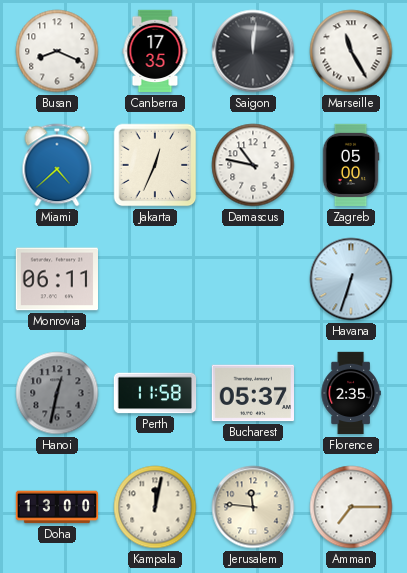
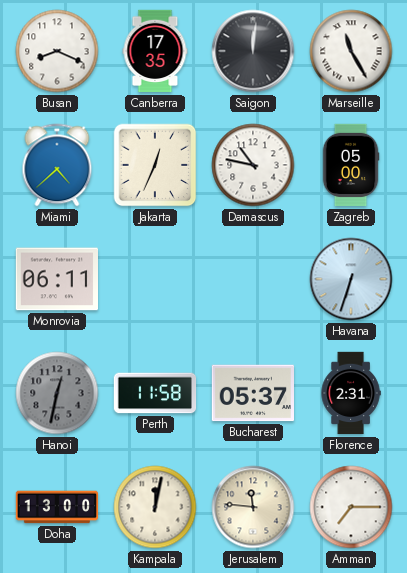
Florence: 2:35 -> 2:31
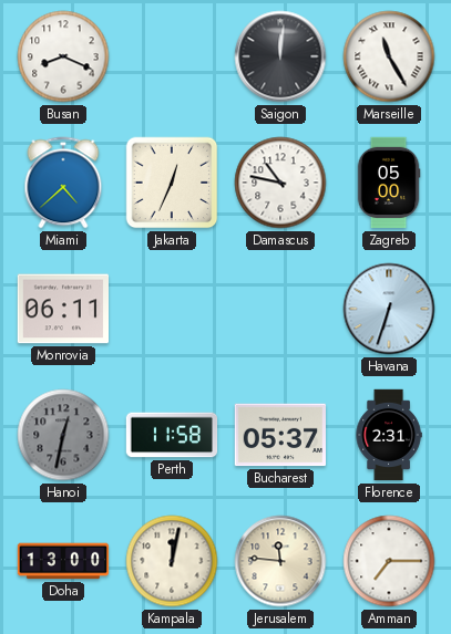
Canberra: 17:35 -> none
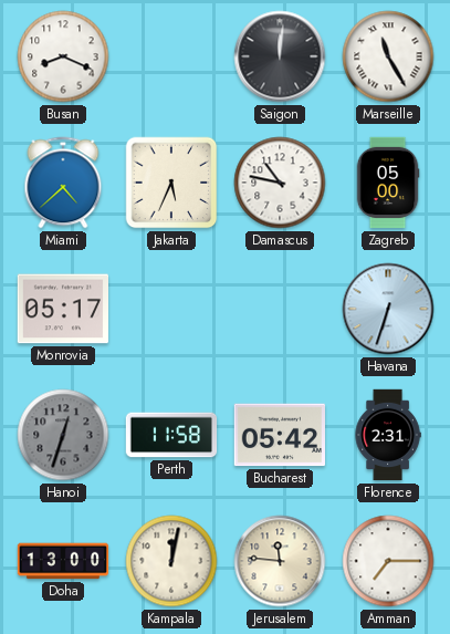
Jakarta: 12:34 -> 5:34
Monrovia: 06:11 -> 05:17
Hanoi: 12:32 -> 12:33
Bucharest: 05:37 -> 05:42
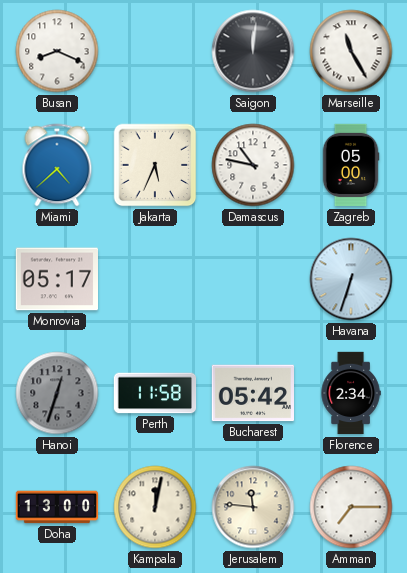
Florence: 2:31 -> 2:34
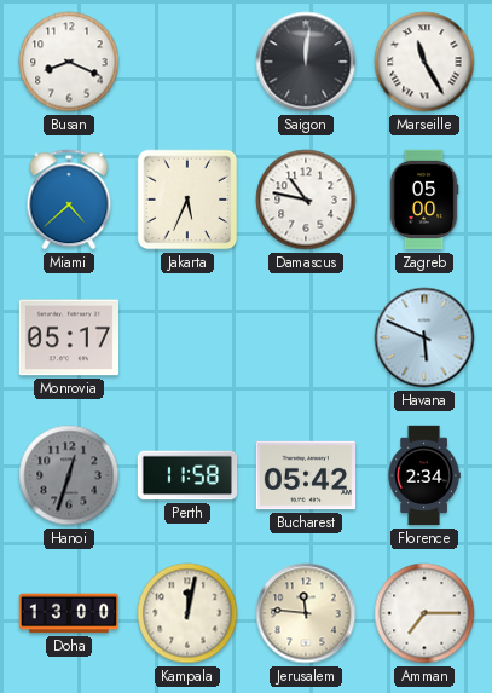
Havana: 6:33 -> 5:49
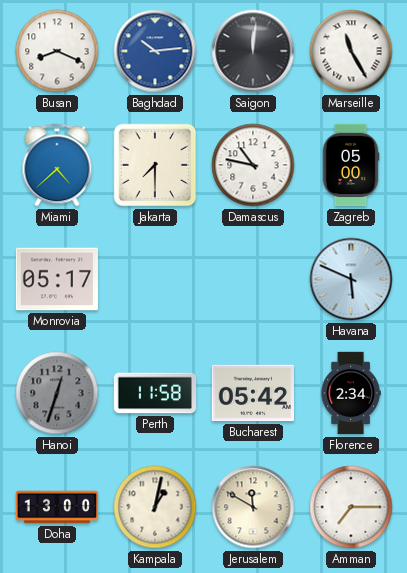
Baghdad: none -> 10:14
Jakarta: 5:34 -> 7:30
Kampala: 12:02 -> 1:02
Jerusalem: 11:46 -> 11:50
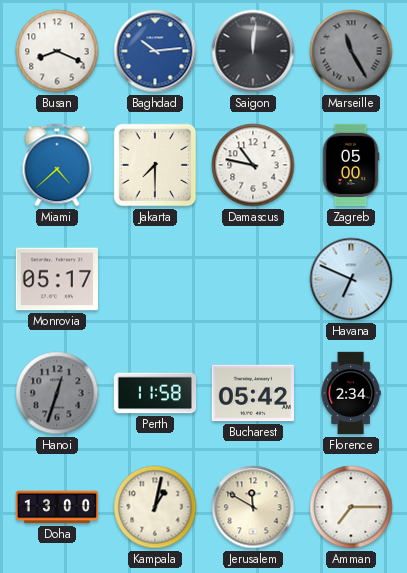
Marseille dial: white -> grey
Havana: 5:49 -> 6:49
